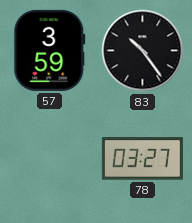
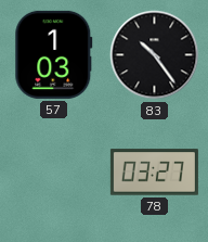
57: 3:59 -> 1:03
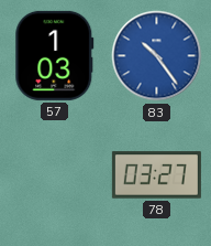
83 dial: black -> blue
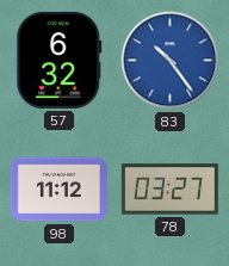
57: 1:03 -> 6:32
98: none -> 11:12
